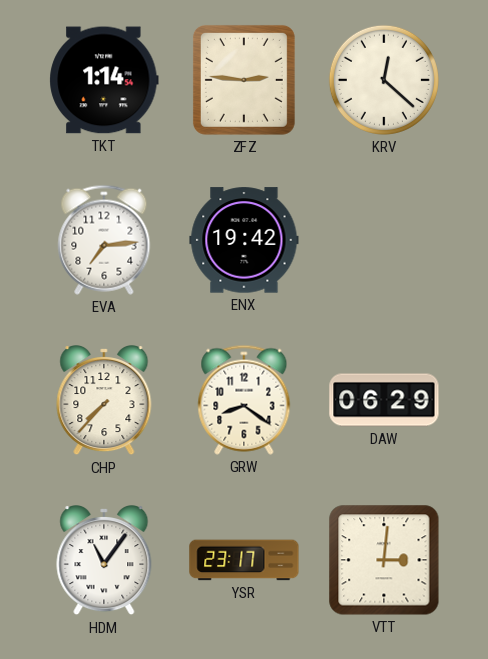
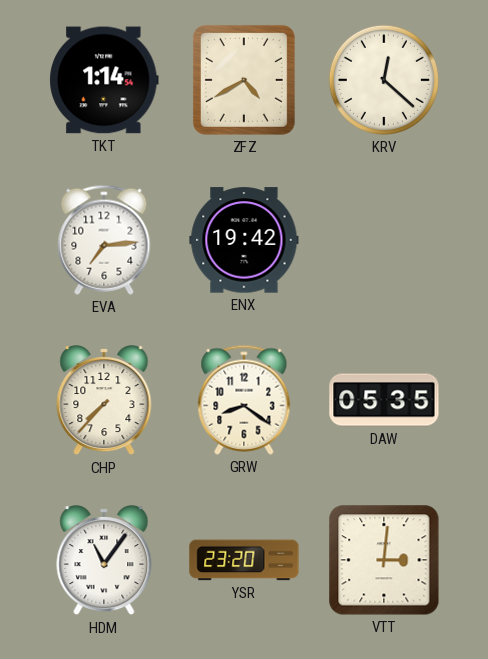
ZFZ: 2:46 -> 4:40
DAW: 06:29 -> 05:35
YSR: 23:17 -> 23:20
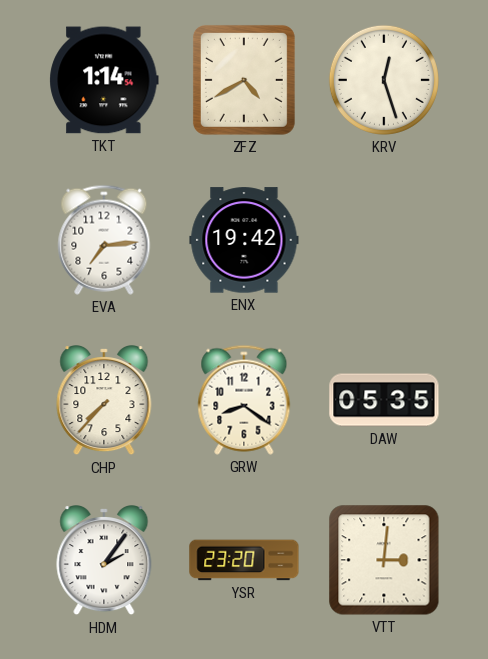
KRV: 12:22 -> 12:27
HDM: 11:06 -> 2:06
